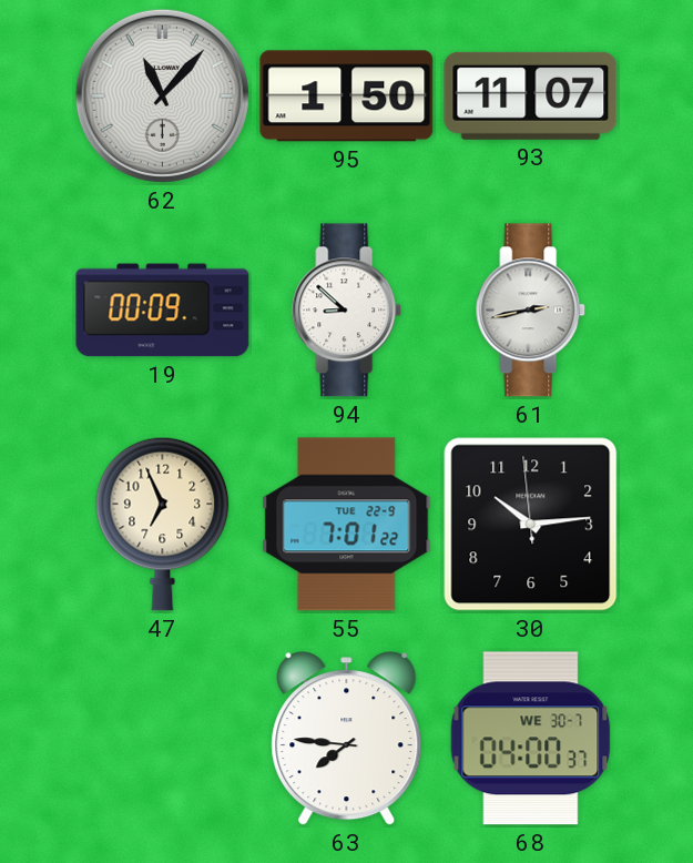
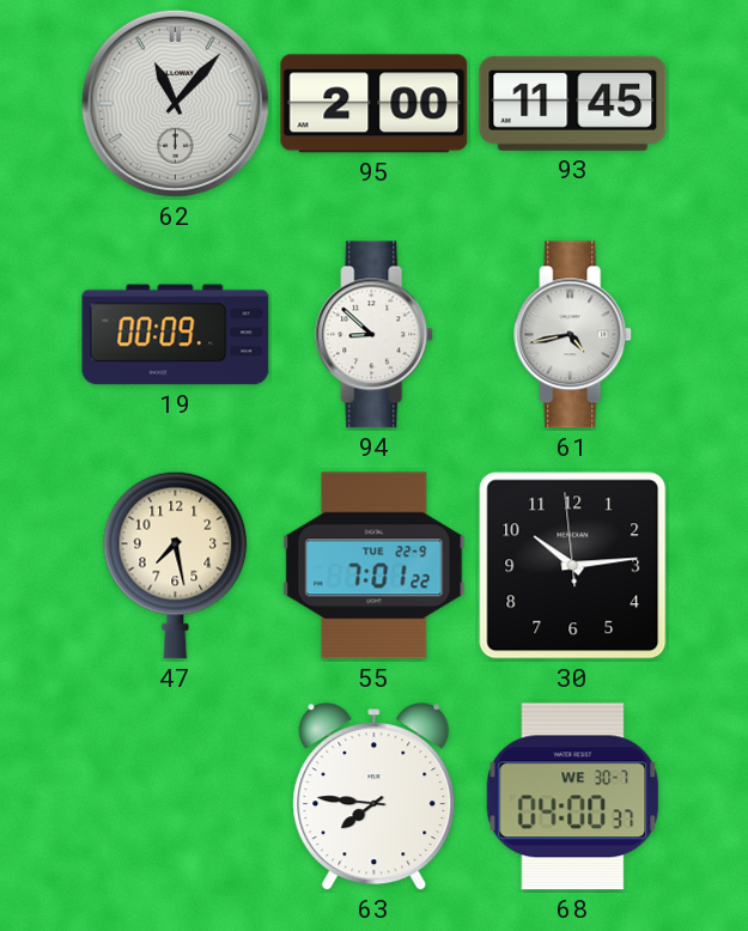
95: 1:50 -> 2:00
93: 11:07 -> 11:45
61: 2:43 -> 4:43
47: 6:56 -> 7:28
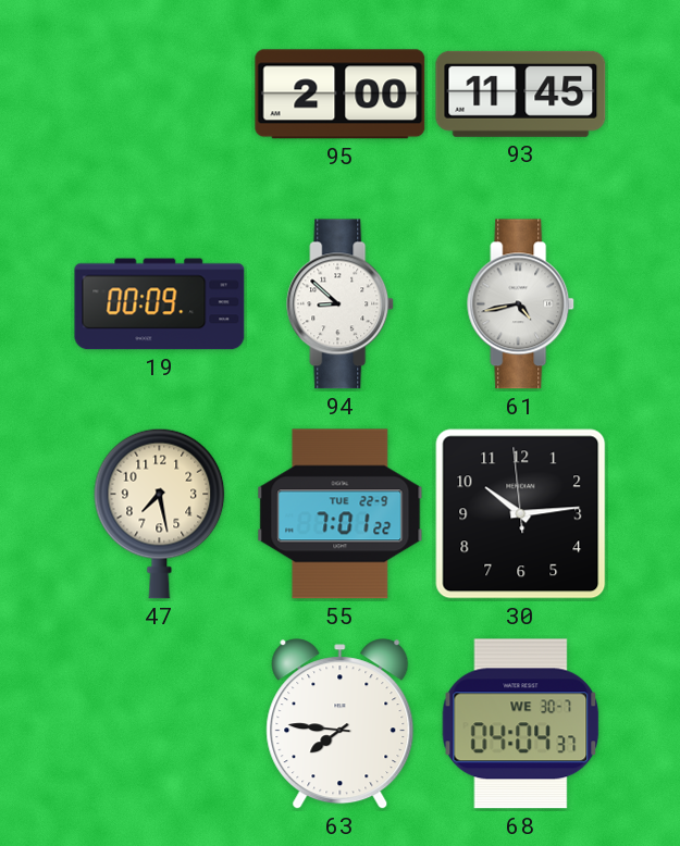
62: 11:07 -> none
68: 04:00 -> 04:04
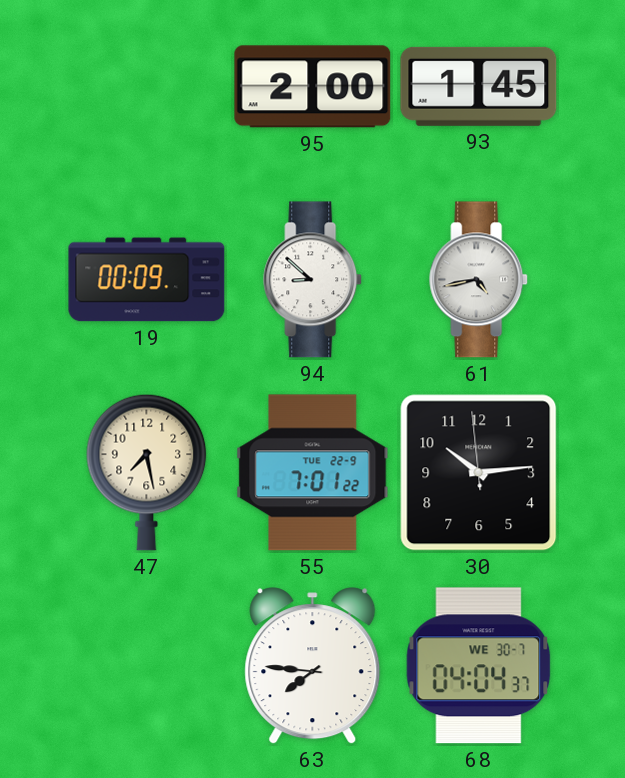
93: 11:45 -> 1:45
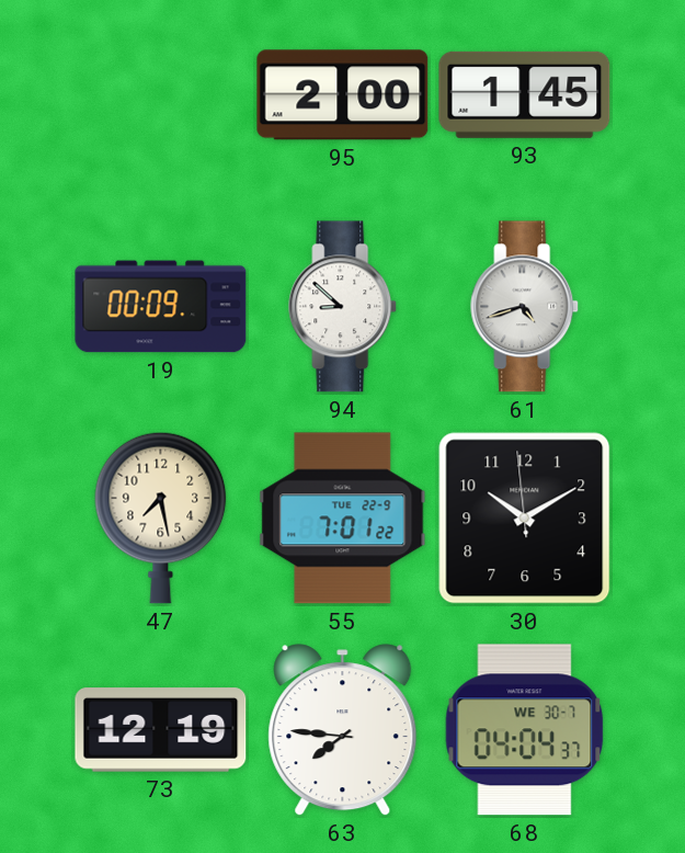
61: 4:43 -> 4:42
30: 10:13 -> 10:09
73: none -> 12:19
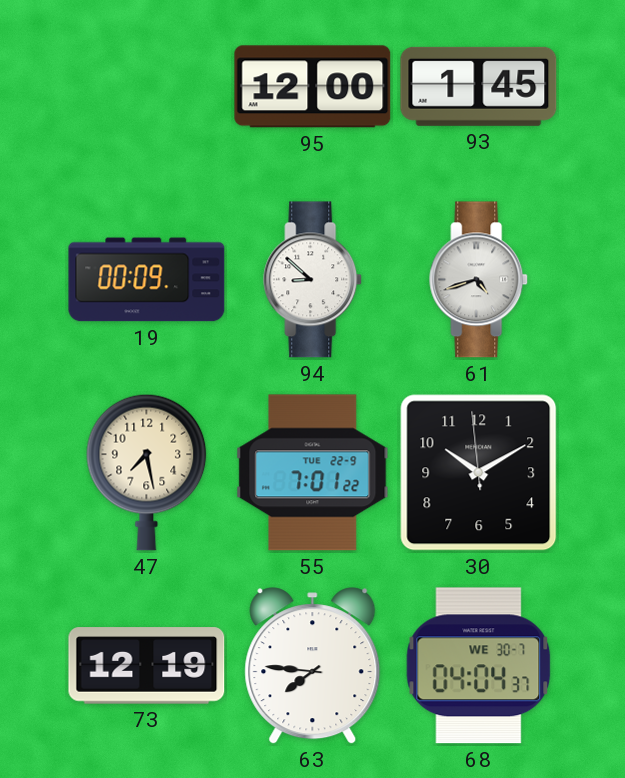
95: 2:00 -> 12:00
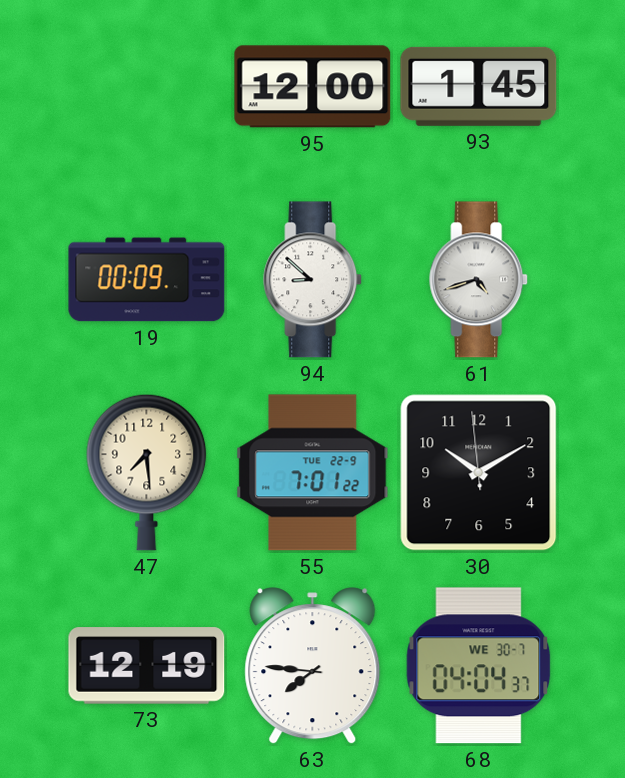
47: 7:28 -> 7:29
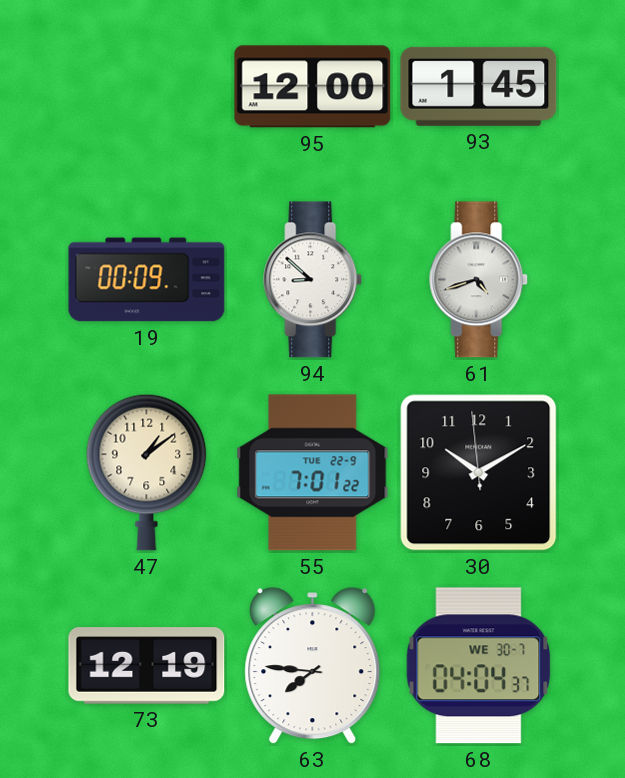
47: 7:29 -> 1:09
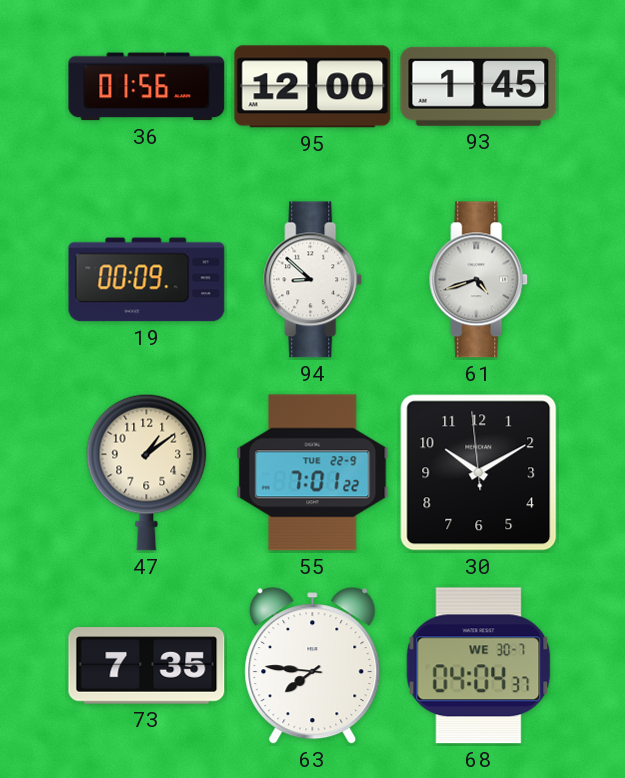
36: none -> 01:56
73: 12:19 -> 7:35
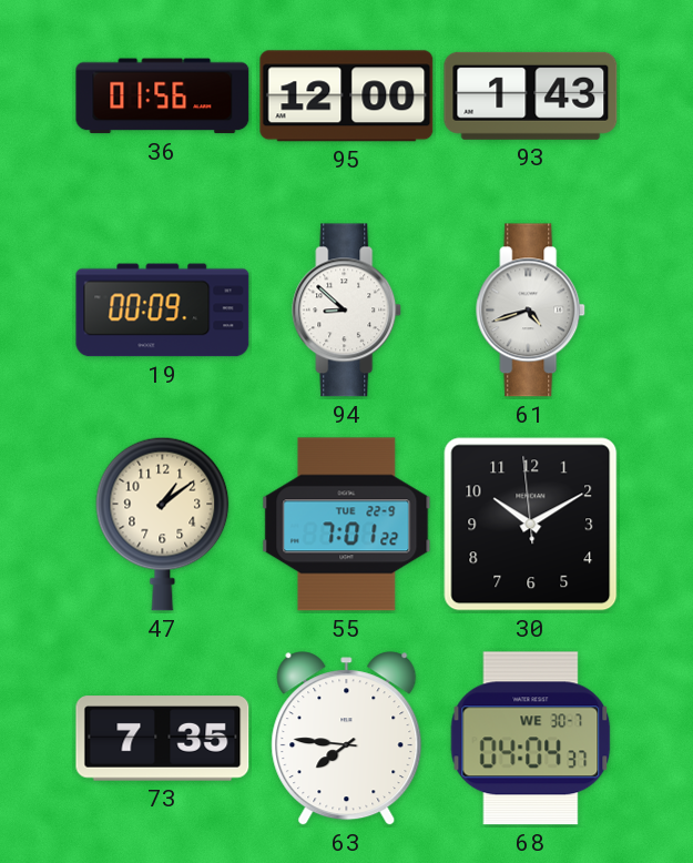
93: 1:45 -> 1:43
